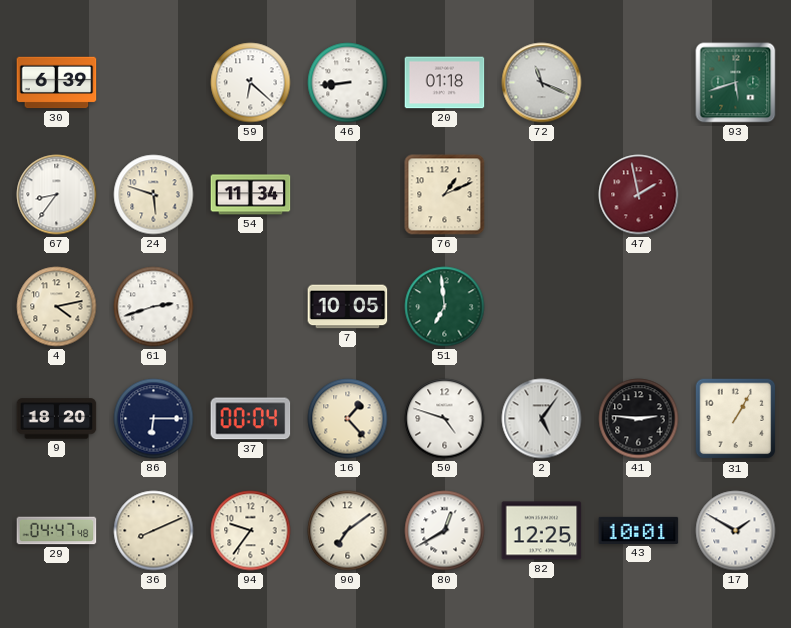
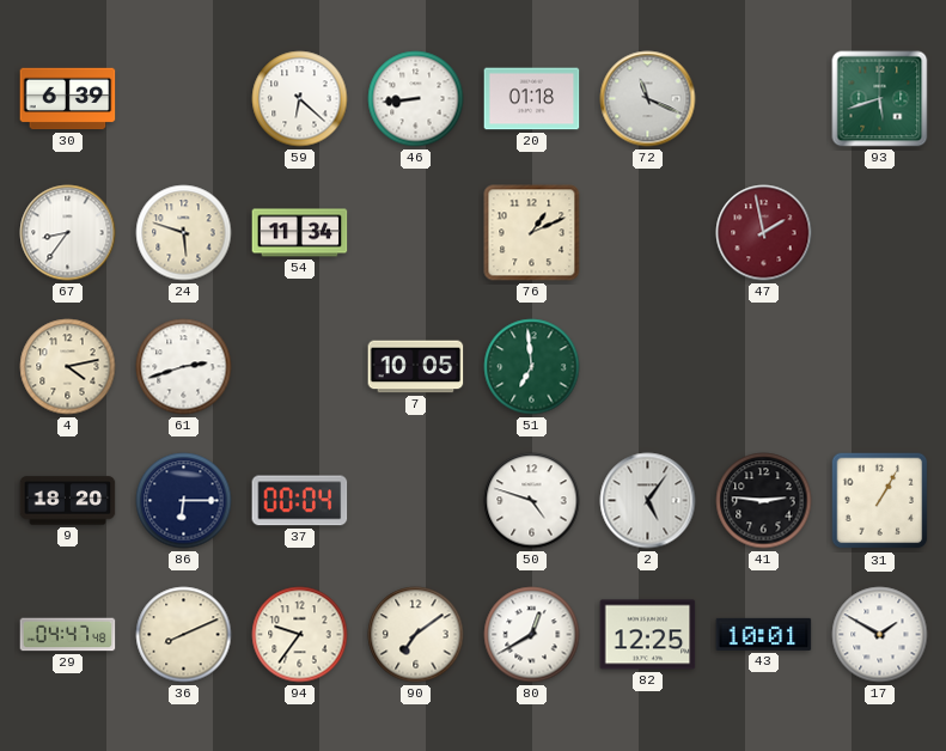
16: 1:23 -> none
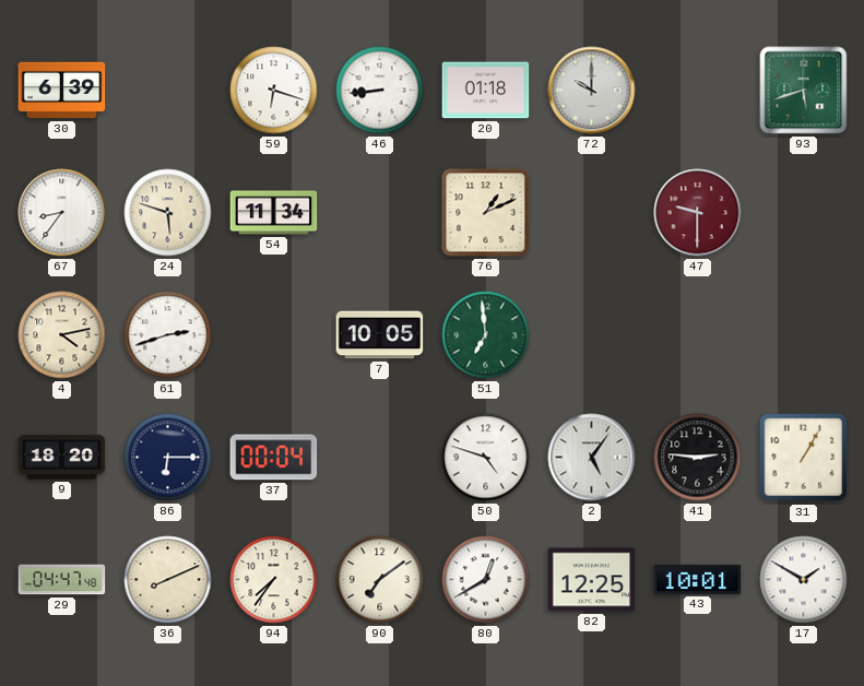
59: 6:22 -> 6:18
72: 11:19 -> 10:00
47: 1:58 -> 9:30
94: 9:36 -> 7:36
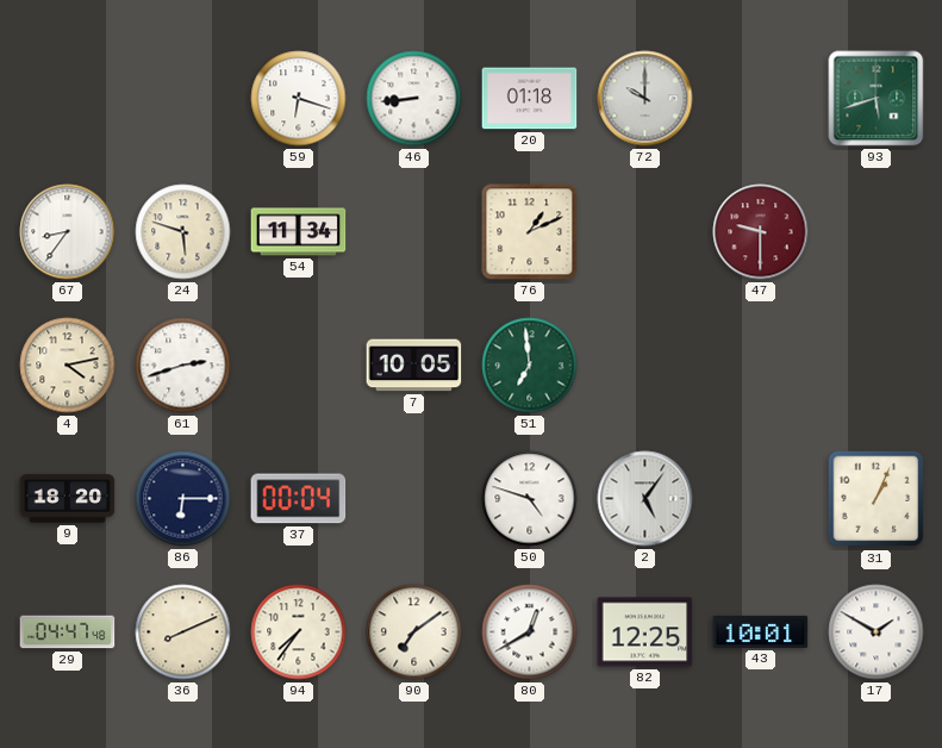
30: 6:39 -> none
41: 2:46 -> none
31: 1:05 -> 1:04
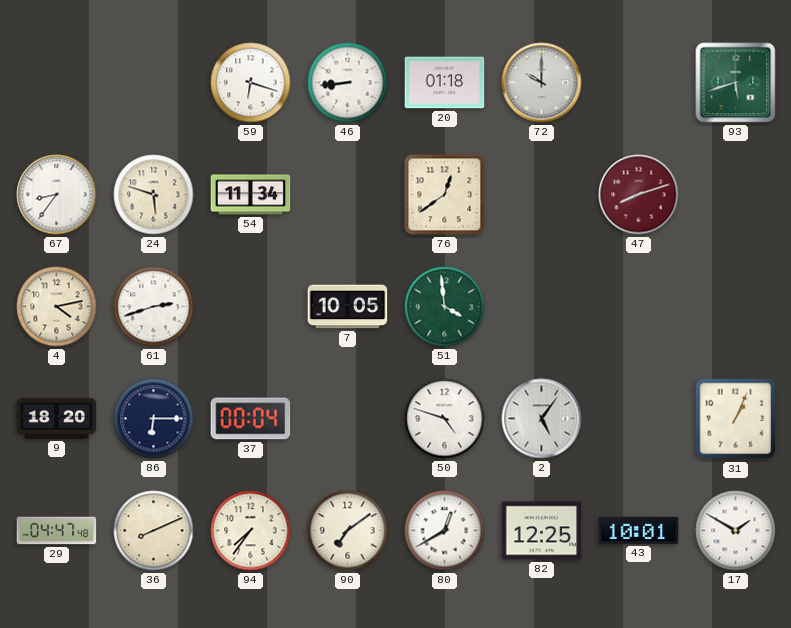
76: 1:11 -> 12:39
47: 9:30 -> 8:12
51: 6:59 -> 3:59
